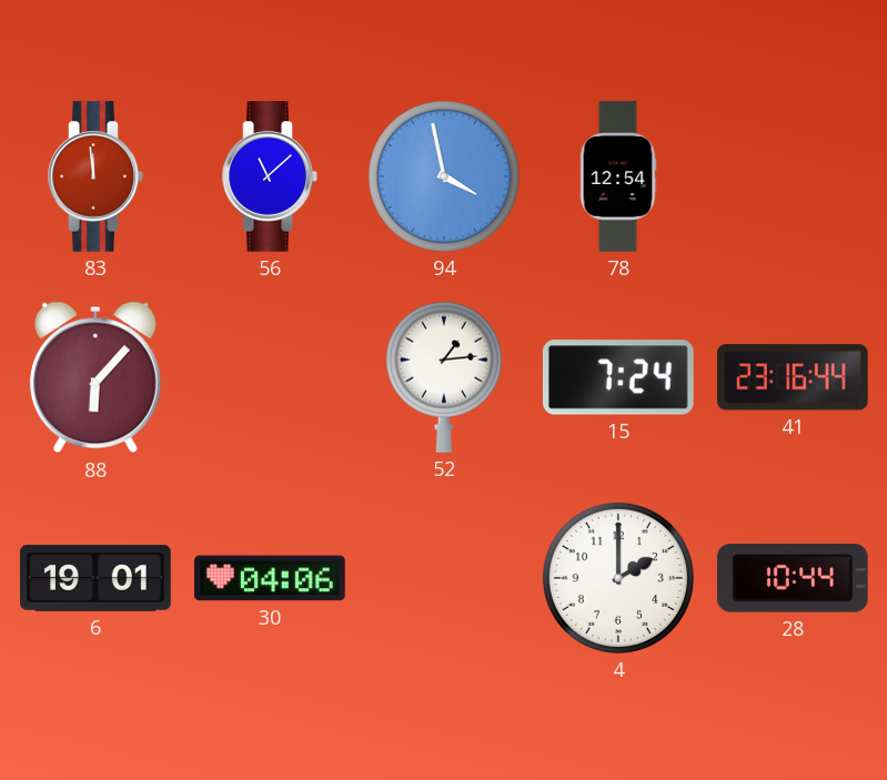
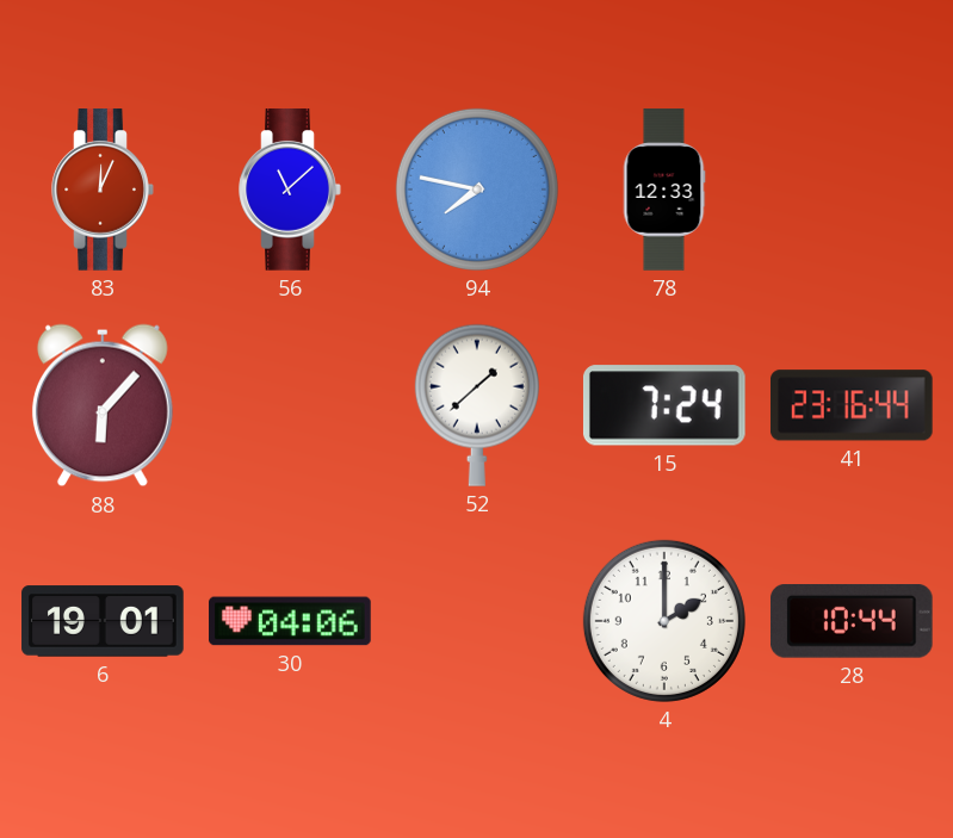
83: 11:59 -> 12:04
94: 3:58 -> 7:47
78: 12:54 -> 12:33
52: 1:14 -> 1:38
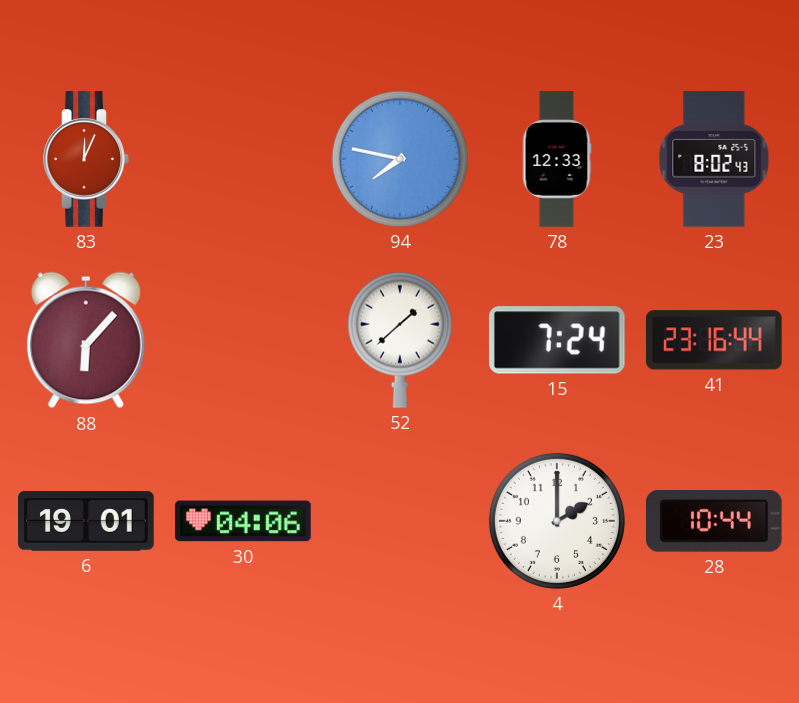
56: 11:08 -> none
23: none -> 8:02
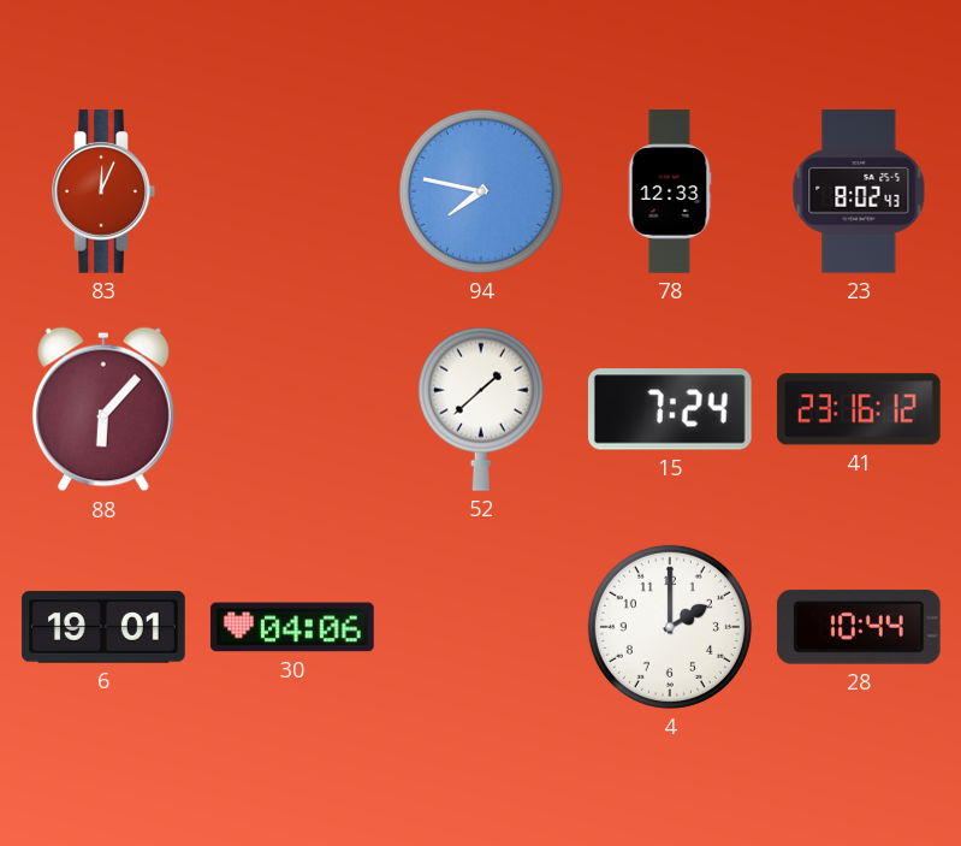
41: 23:16:44 -> 23:16:12
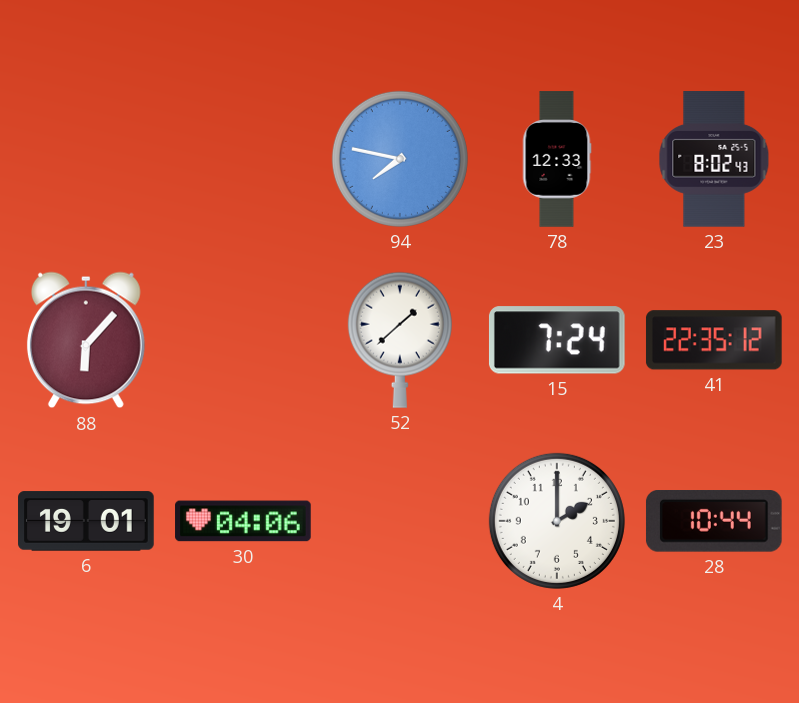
83: 12:04 -> none
41: 23:16 -> 22:35
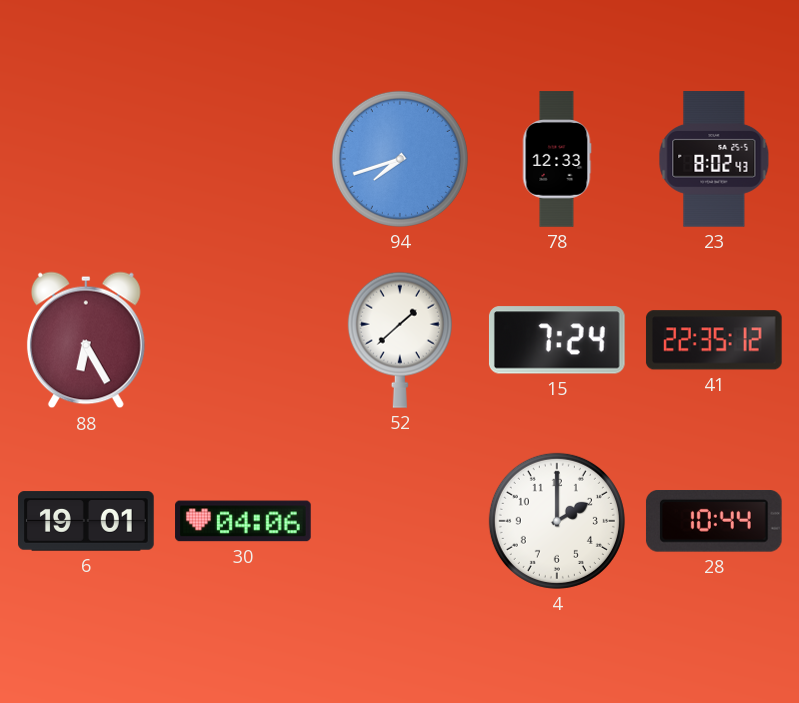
94: 7:47 -> 7:42
88: 6:07 -> 6:25
